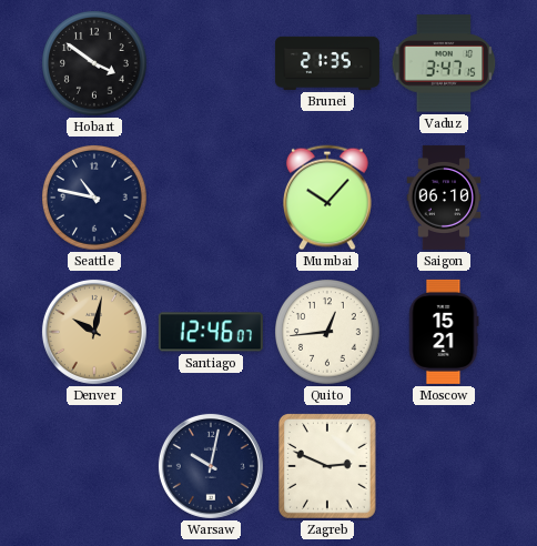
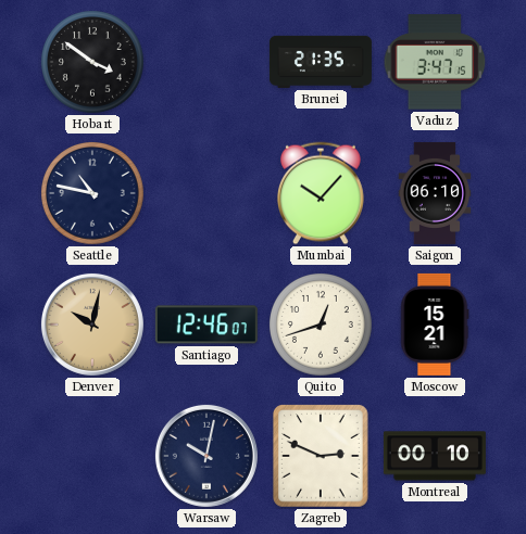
Quito: 12:44 -> 12:42
Montreal: none -> 00:10
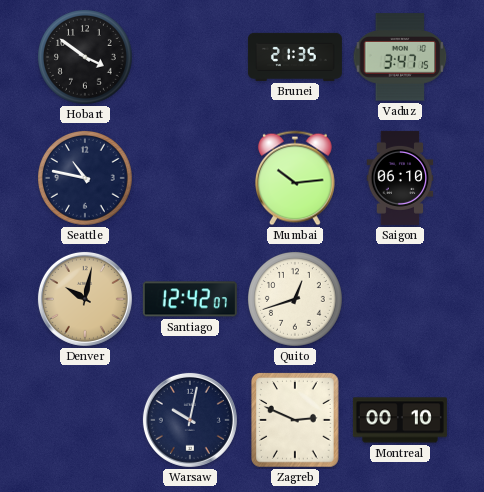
Mumbai: 10:07 -> 10:14
Santiago: 12:46 -> 12:42
Moscow: 15:21 -> none
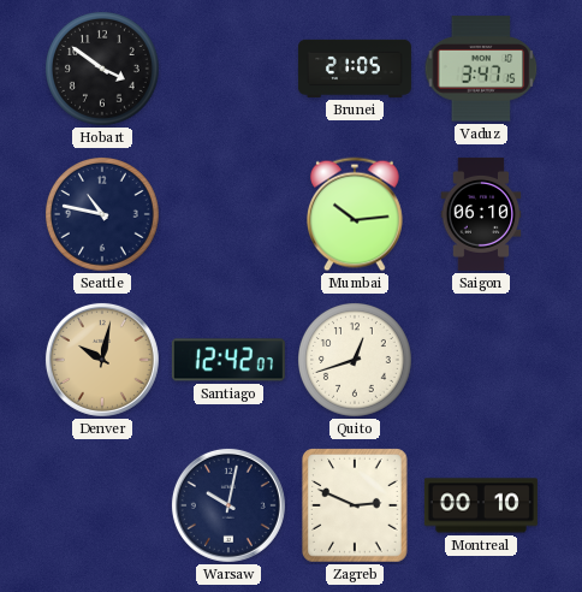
Brunei: 21:35 -> 21:05
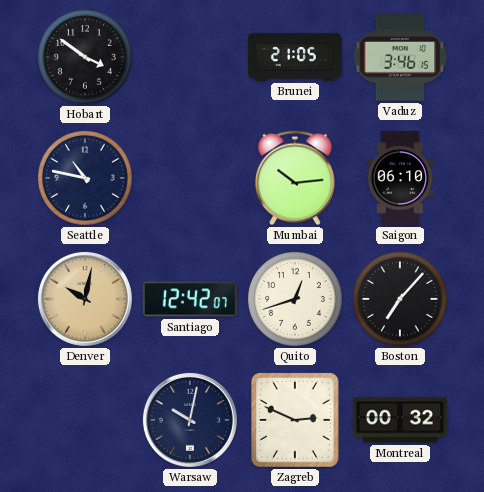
Vaduz: 3:47 -> 3:46
Boston: none -> 7:07
Montreal: 00:10 -> 00:32
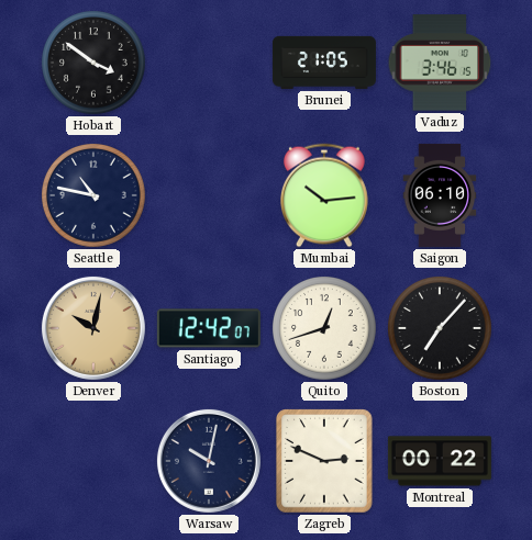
Montreal: 00:32 -> 00:22
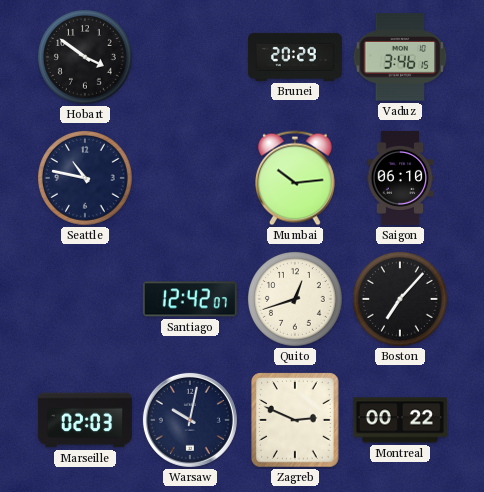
Brunei: 21:05 -> 20:29
Denver: 10:02 -> none
Marseille: none -> 02:03
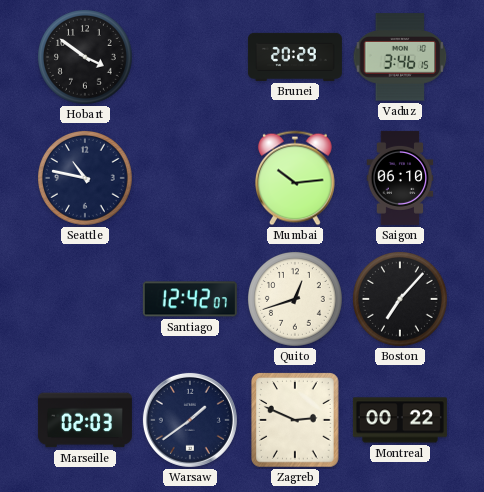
Warsaw: 10:02 -> 1:39
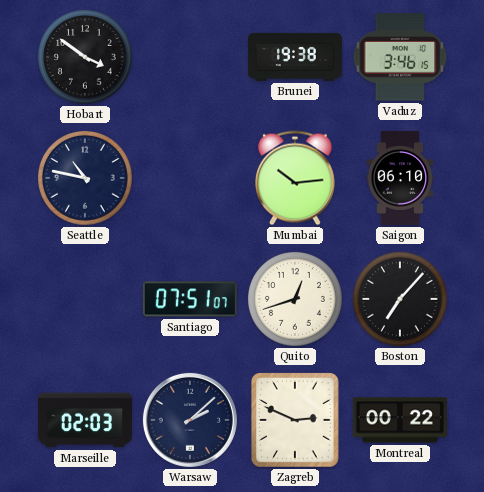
Brunei: 20:29 -> 19:38
Santiago: 12:42 -> 07:51
Warsaw: 1:39 -> 2:08
